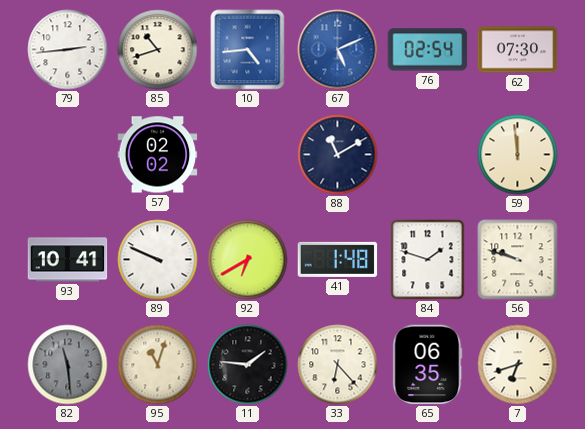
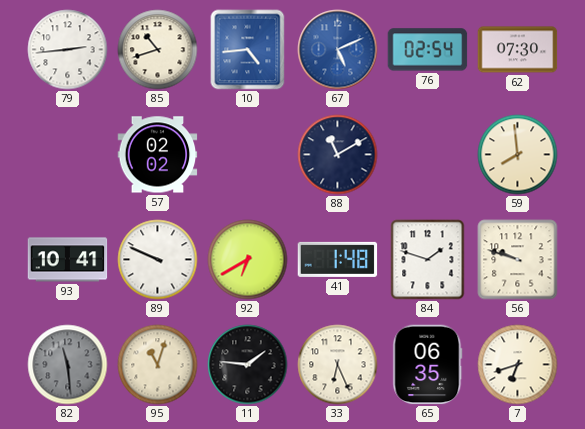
59: 11:59 -> 7:59
33: 6:23 -> 6:26
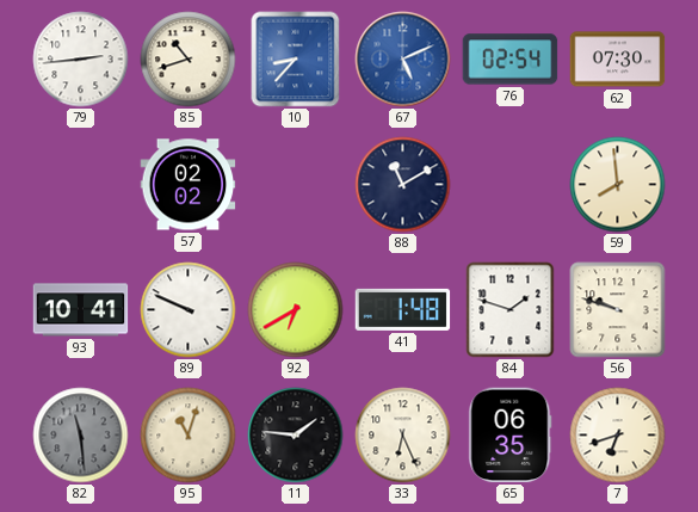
10: 4:44 -> 8:37
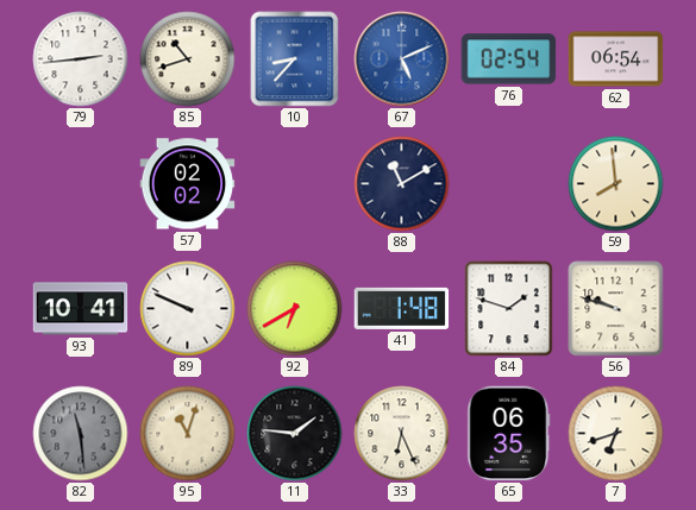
62: 07:30 -> 06:54
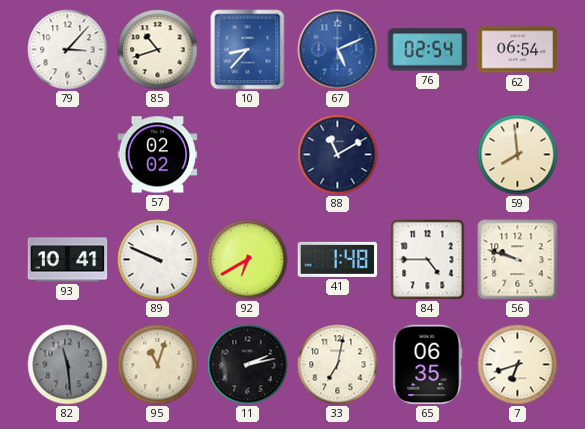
79: 2:44 -> 3:07
84: 1:48 -> 4:45
11: 1:46 -> 2:13
33: 6:26 -> 7:02
